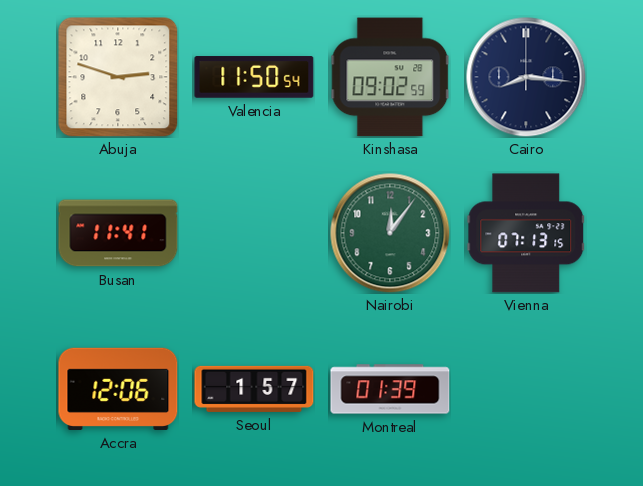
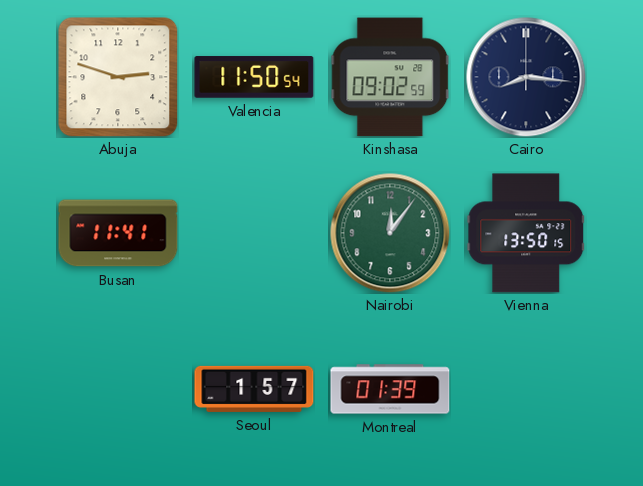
Vienna: 07:13 -> 13:50
Accra: 12:06 -> none
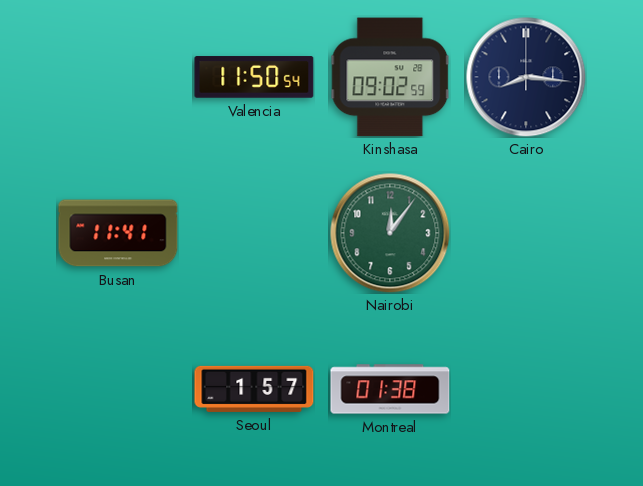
Abuja: 2:48 -> none
Vienna: 13:50 -> none
Montreal: 01:39 -> 01:38
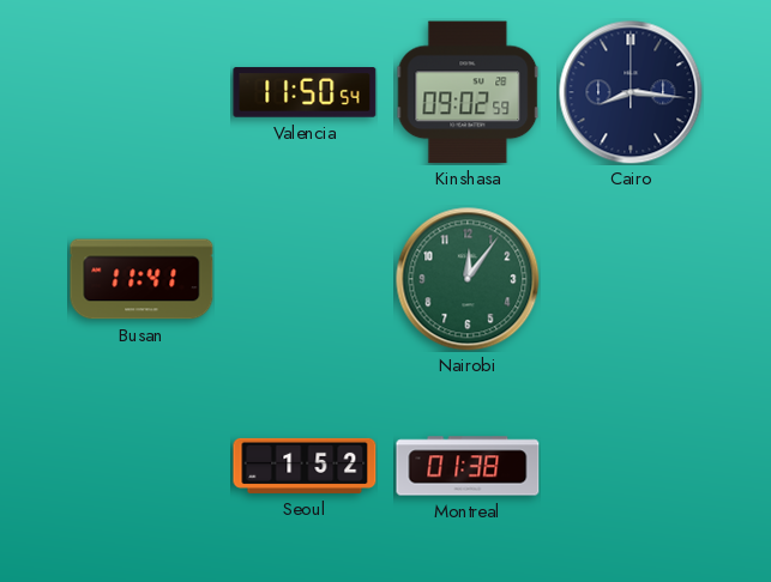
Seoul: 1:57 -> 1:52
